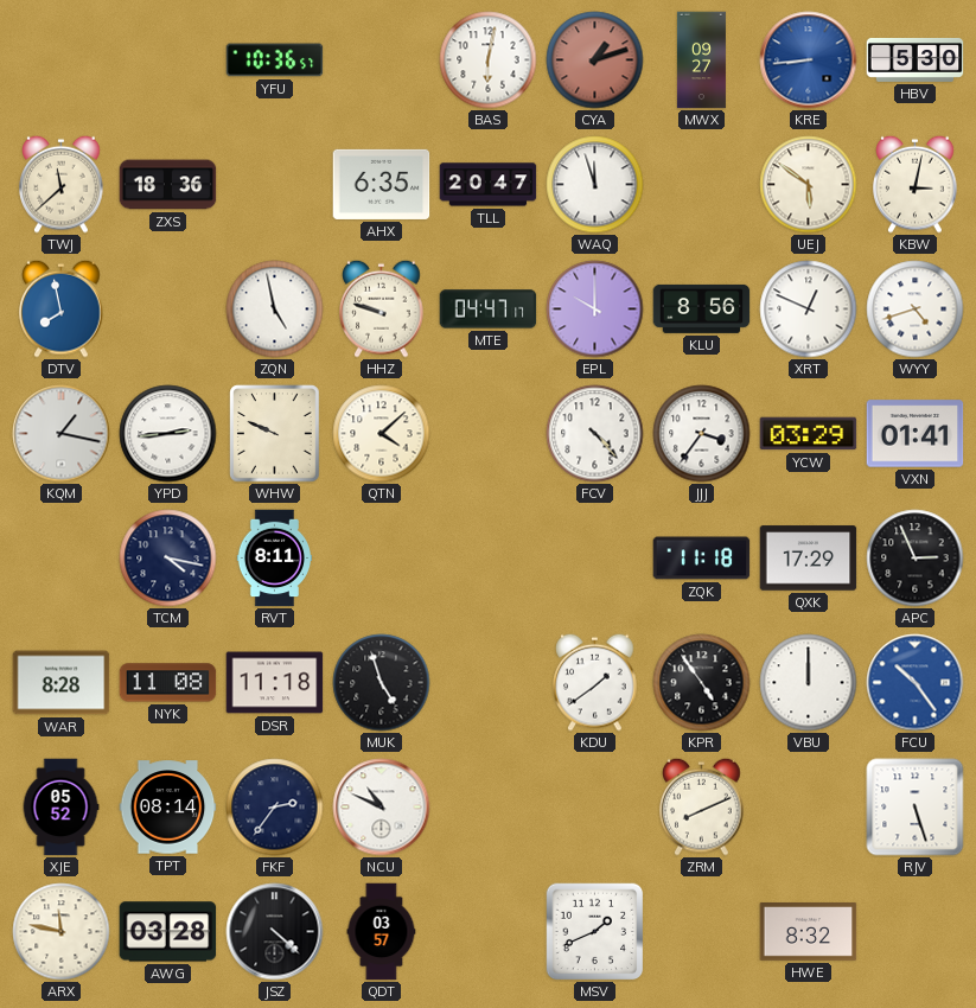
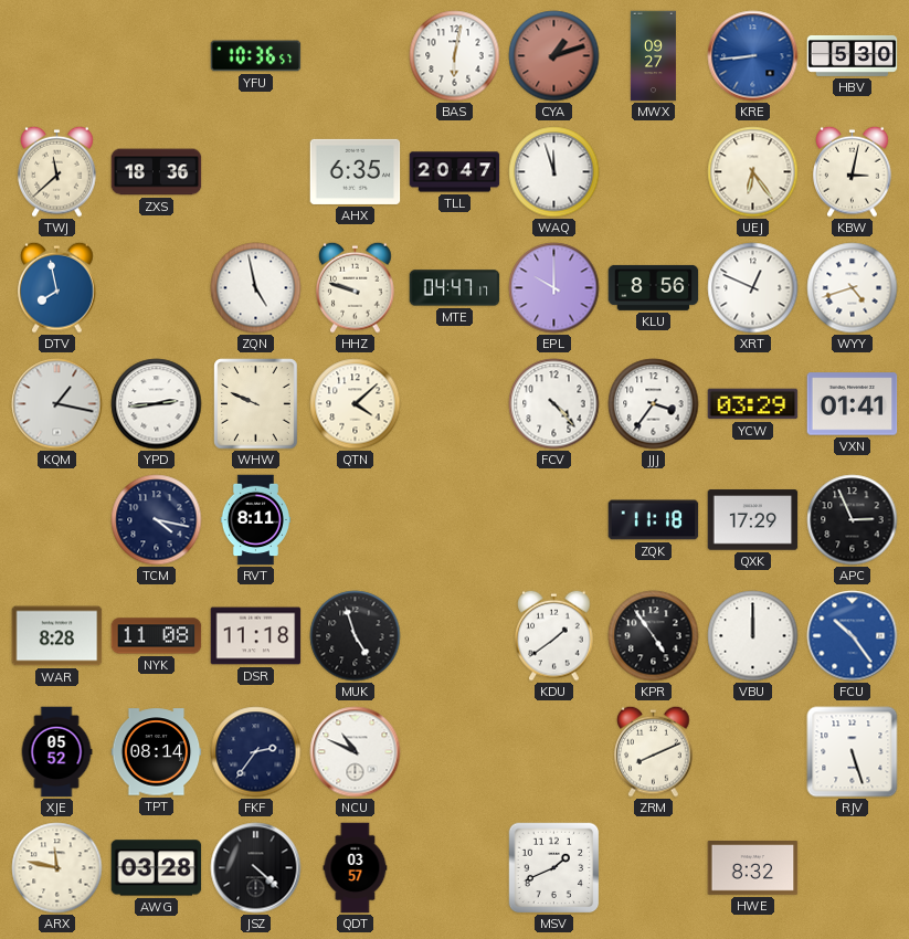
UEJ: 5:51 -> 6:24
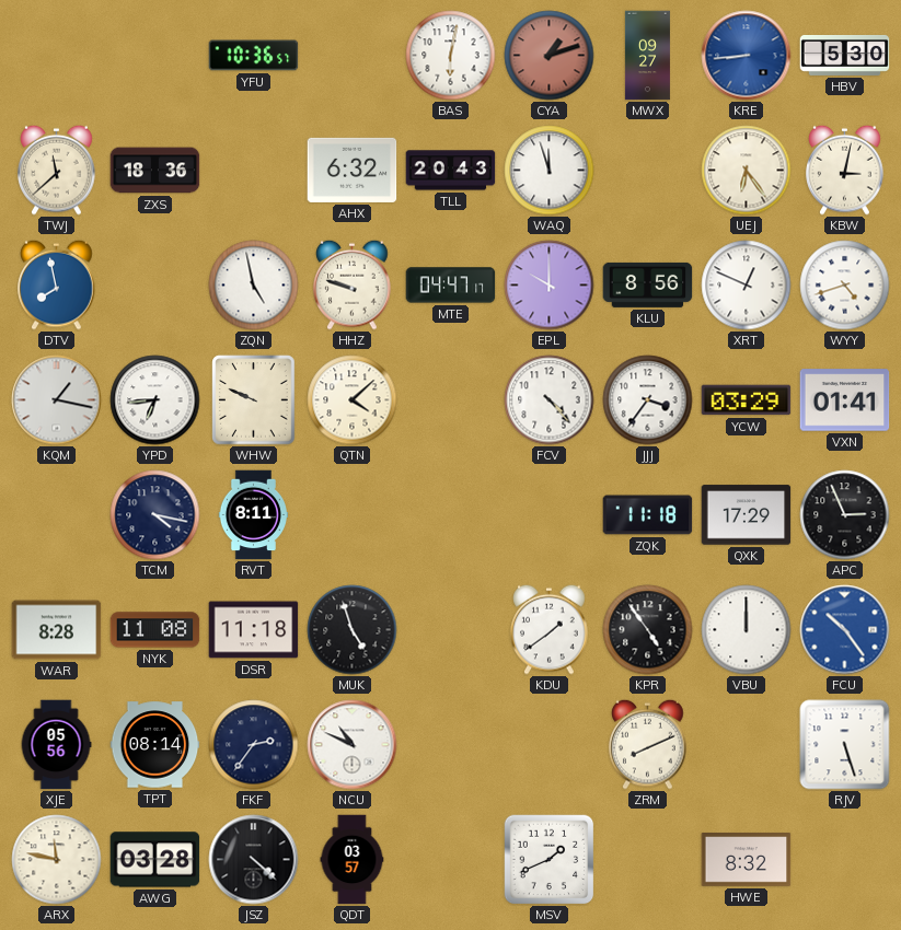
AHX: 6:35 -> 6:32
TLL: 20:47 -> 20:43
YPD: 2:44 -> 6:44
XJE: 05:52 -> 05:56
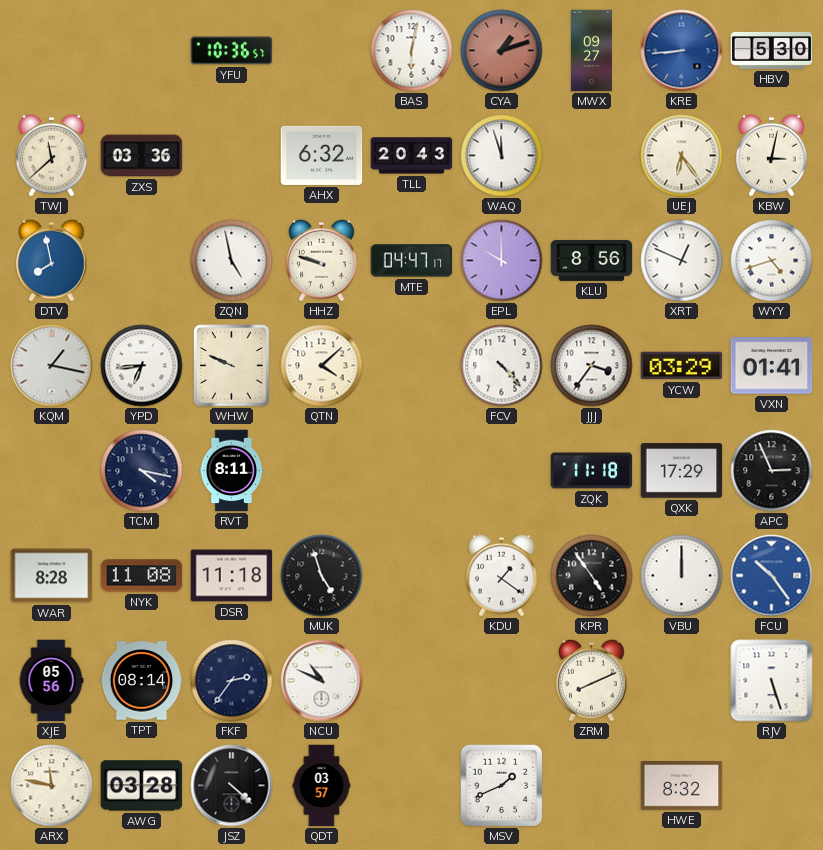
ZXS: 18:36 -> 03:36
KDU: 1:39 -> 1:21
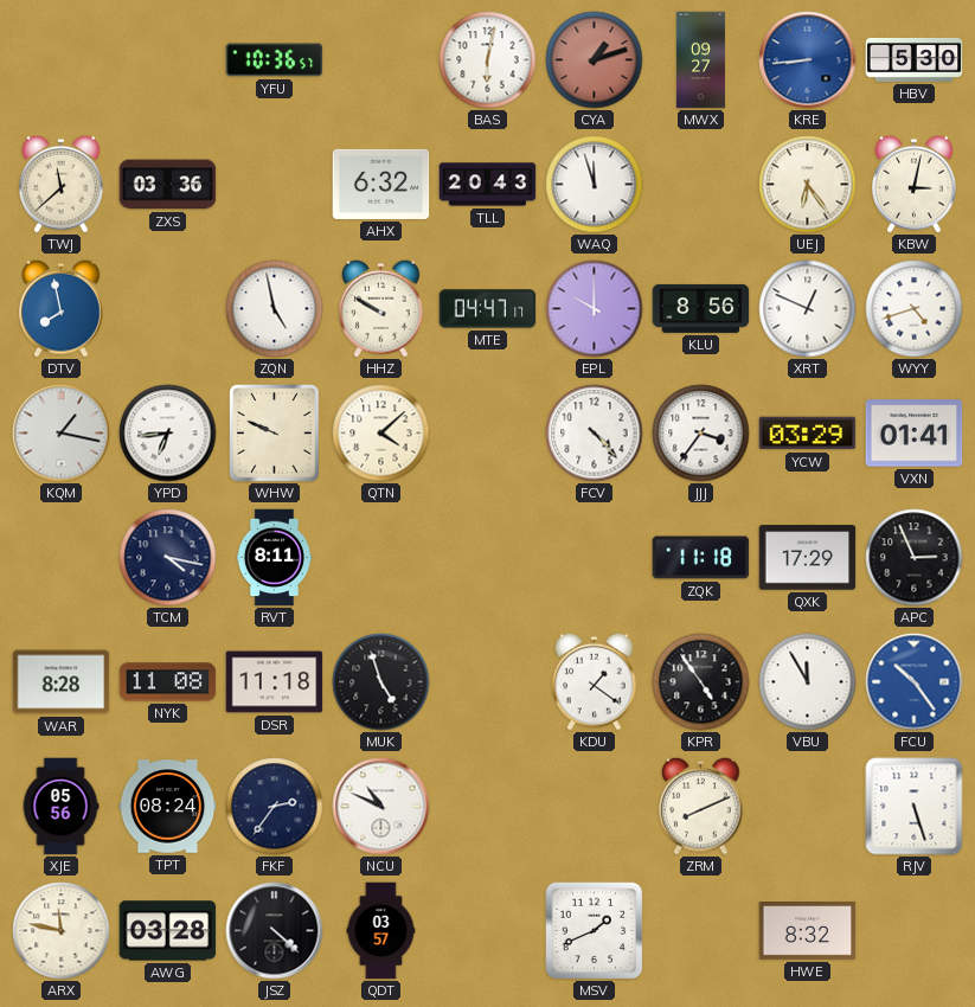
HHZ: 9:48 -> 9:50
VBU: 12:00 -> 11:55
TPT: 08:14 -> 08:24
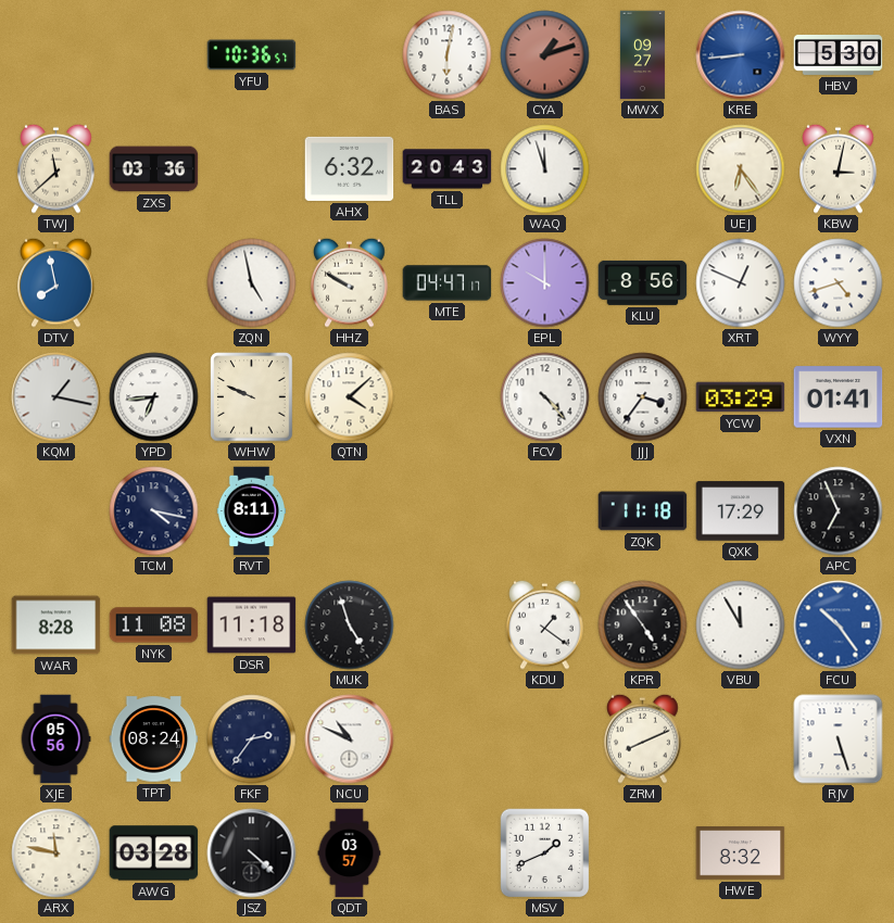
APC: 2:56 -> 6:56
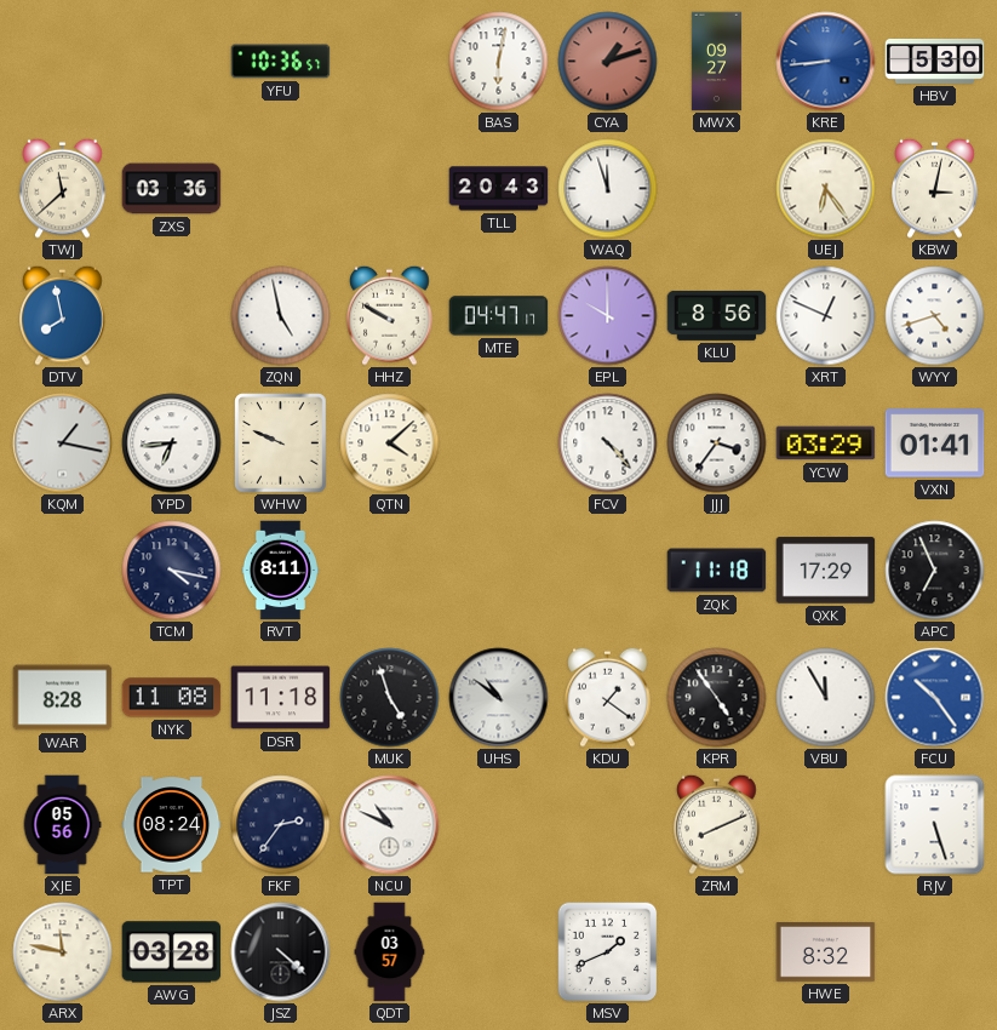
AHX: 6:32 -> none
UHS: none -> 10:51
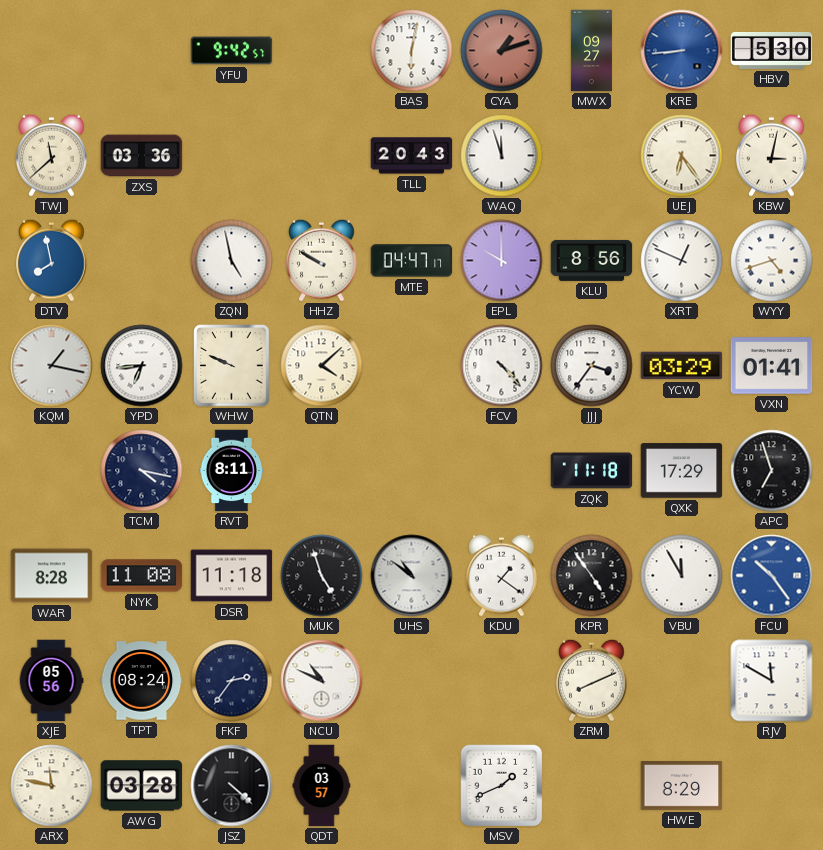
YFU: 10:36 -> 9:42
APC: 6:56 -> 6:57
RJV: 5:27 -> 11:50
HWE: 8:32 -> 8:29
